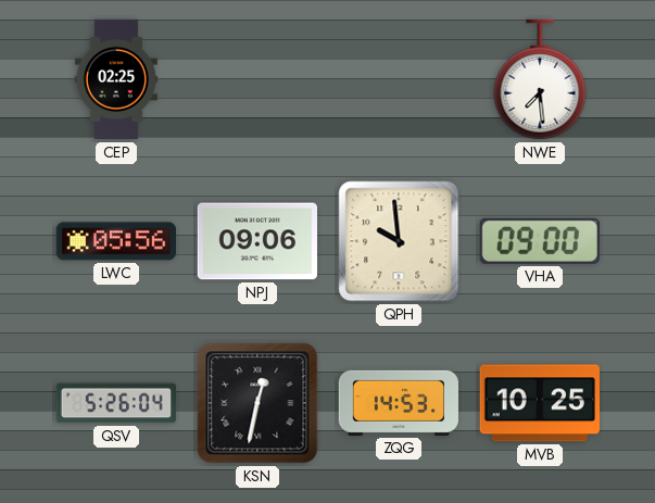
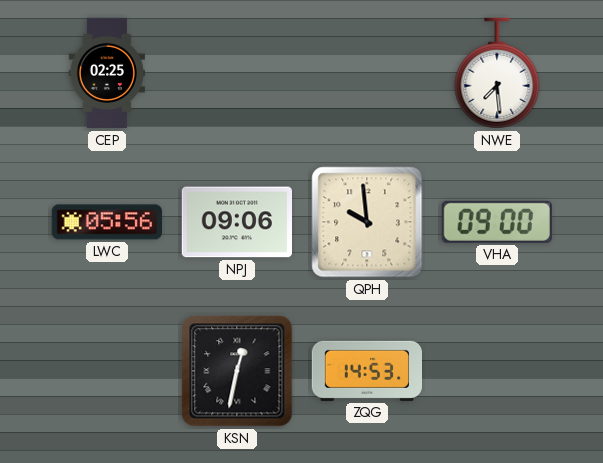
QSV: 5:26 -> none
MVB: 10:25 -> none
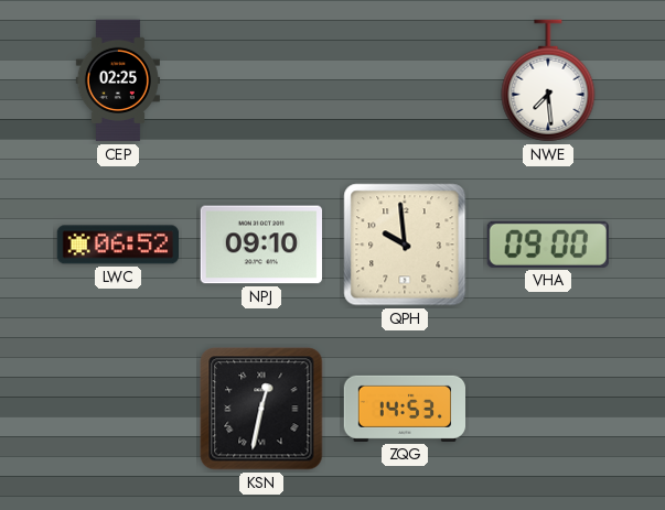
LWC: 05:56 -> 06:52
NPJ: 09:06 -> 09:10
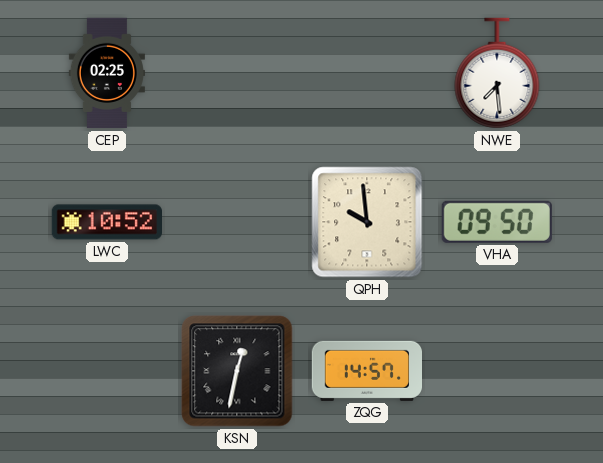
LWC: 06:52 -> 10:52
NPJ: 09:10 -> none
VHA: 09:00 -> 09:50
ZQG: 14:53 -> 14:57
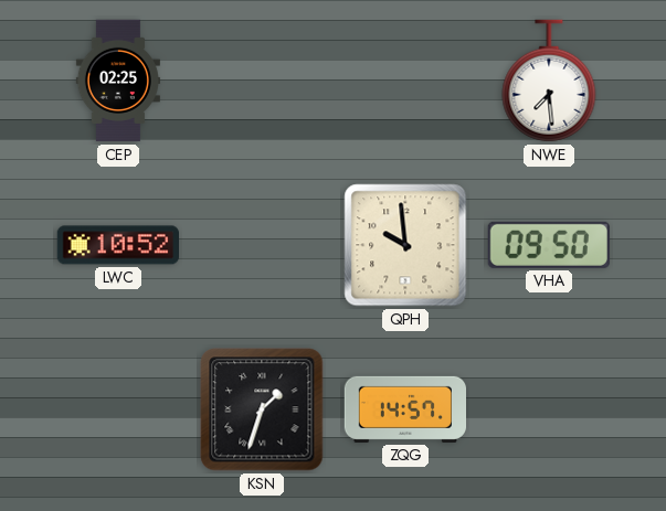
KSN: 12:32 -> 1:33
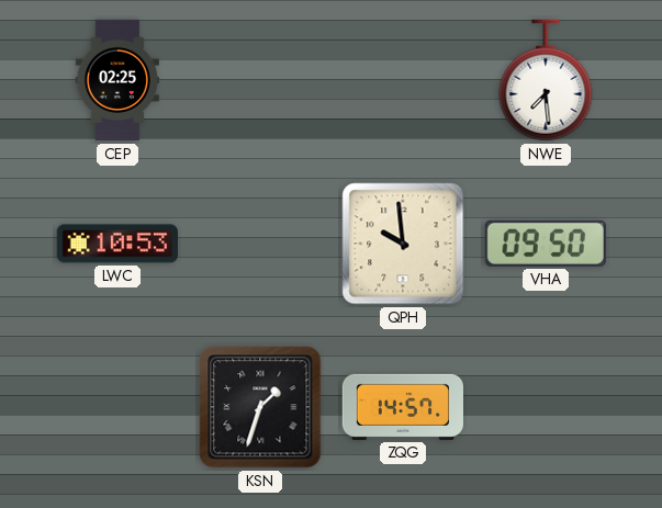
LWC: 10:52 -> 10:53
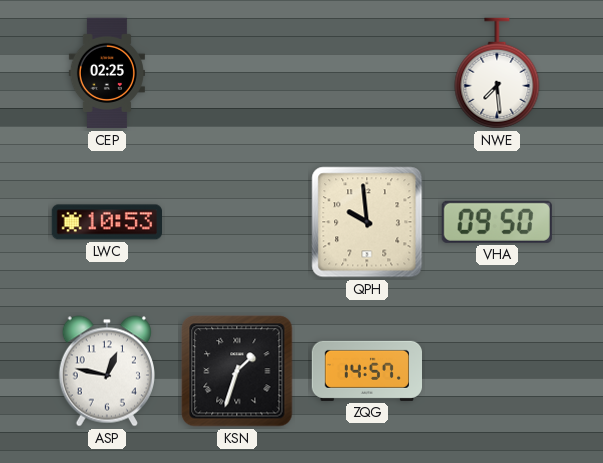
ASP: none -> 12:47
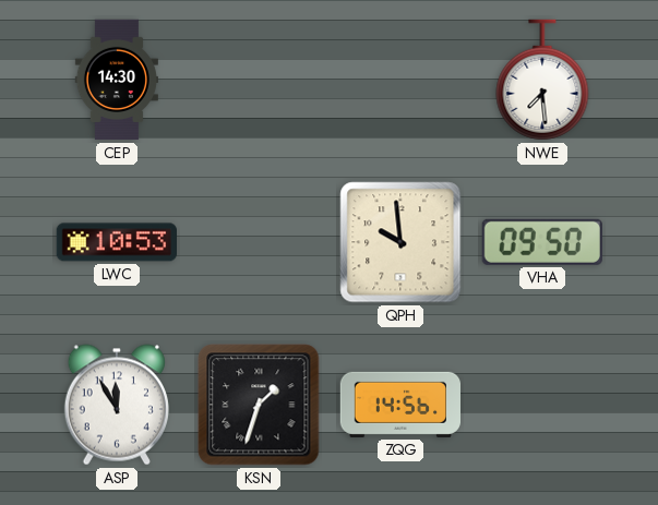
CEP: 02:25 -> 14:30
ASP: 12:47 -> 11:55
ZQG: 14:57 -> 14:56
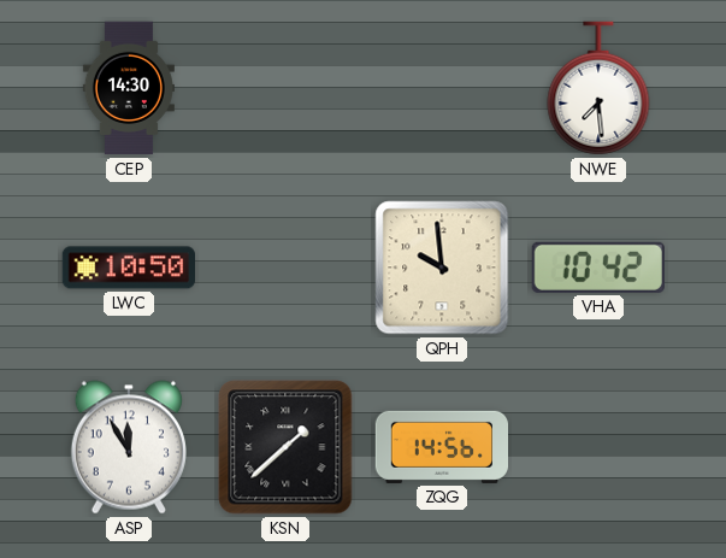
LWC: 10:53 -> 10:50
VHA: 09:50 -> 10:42
KSN: 1:33 -> 1:38
